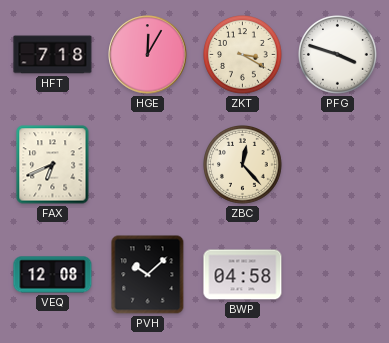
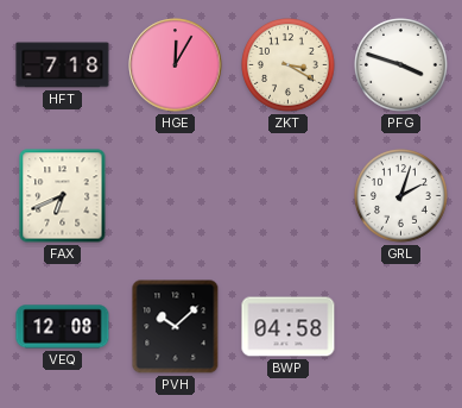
ZBC: 12:23 -> none
GRL: none -> 2:03
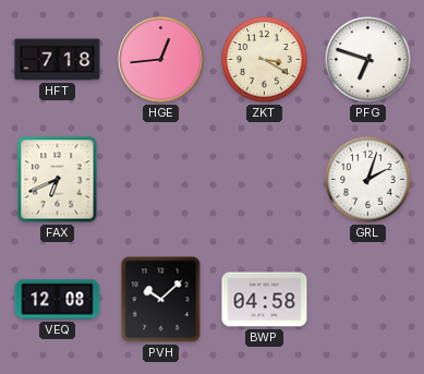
HGE: 12:05 -> 12:44
PFG: 3:48 -> 6:48
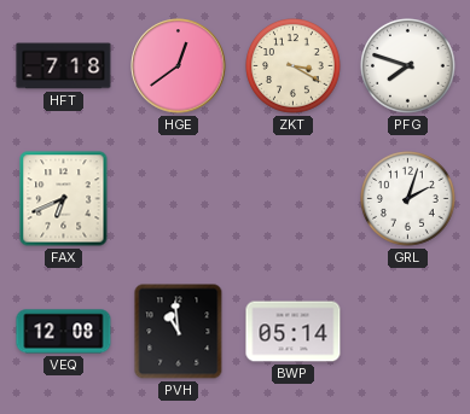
HGE: 12:44 -> 12:39
PFG: 6:48 -> 7:48
PVH: 10:08 -> 10:59
BWP: 04:58 -> 05:14
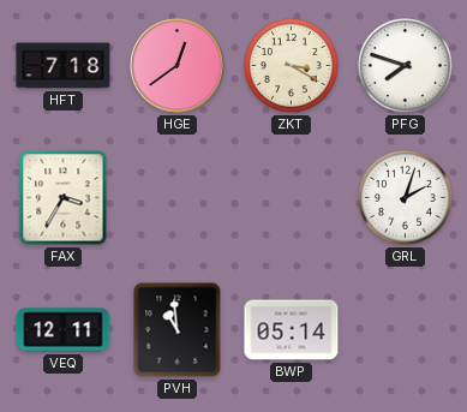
FAX: 6:41 -> 3:35
VEQ: 12:08 -> 12:11
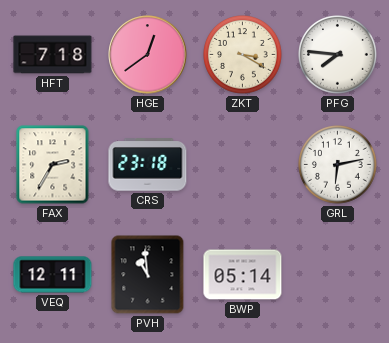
PFG: 7:48 -> 7:46
FAX: 3:35 -> 2:35
CRS: none -> 23:18
GRL: 2:03 -> 6:13
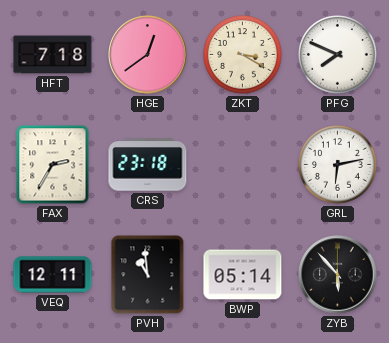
PFG: 7:46 -> 7:49
ZYB: none -> 5:53
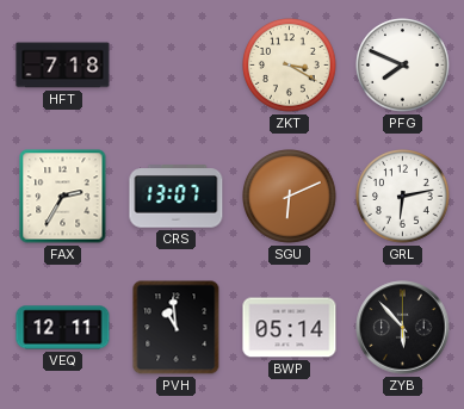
HGE: 12:39 -> none
CRS: 23:18 -> 13:07
SGU: none -> 6:11
